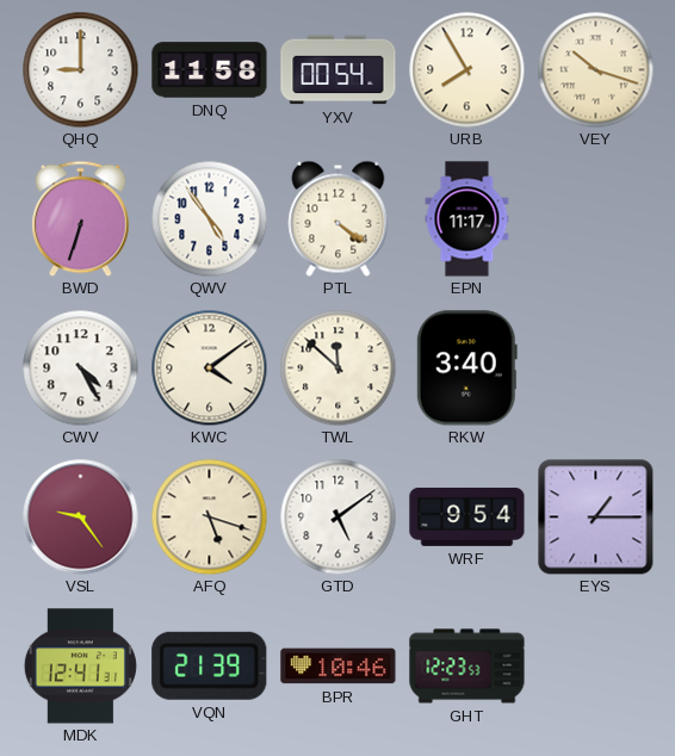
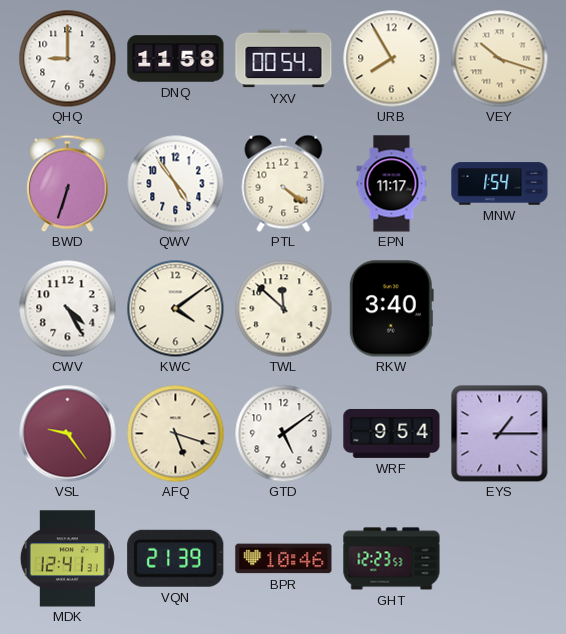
MNW: none -> 1:54
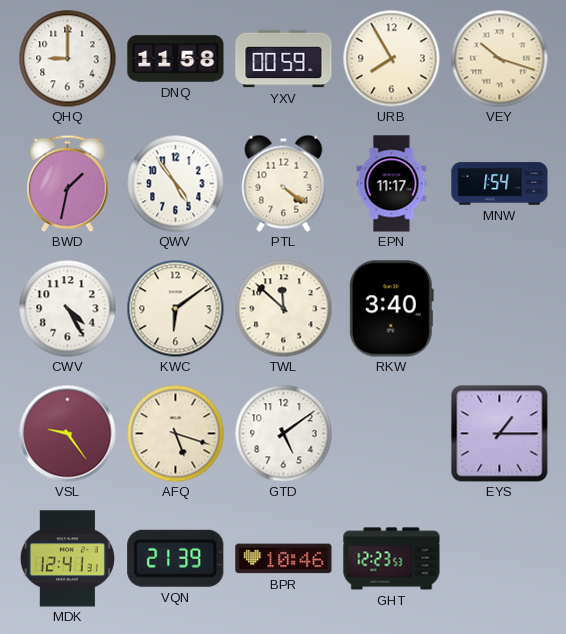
YXV: 00:54 -> 00:59
BWD: 6:33 -> 1:32
KWC: 4:09 -> 6:09
WRF: 9:54 -> none
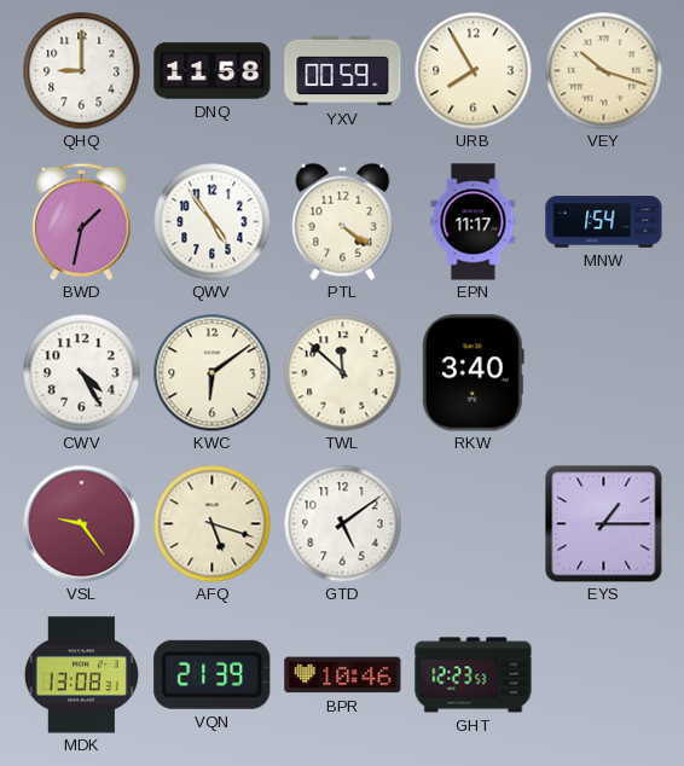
MDK: 12:41 -> 13:08
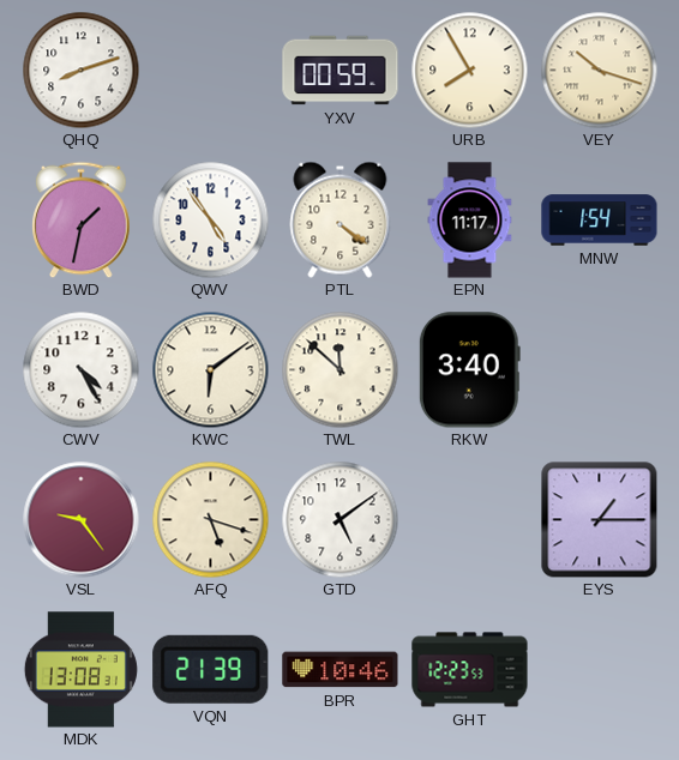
QHQ: 9:00 -> 8:12
DNQ: 11:58 -> none
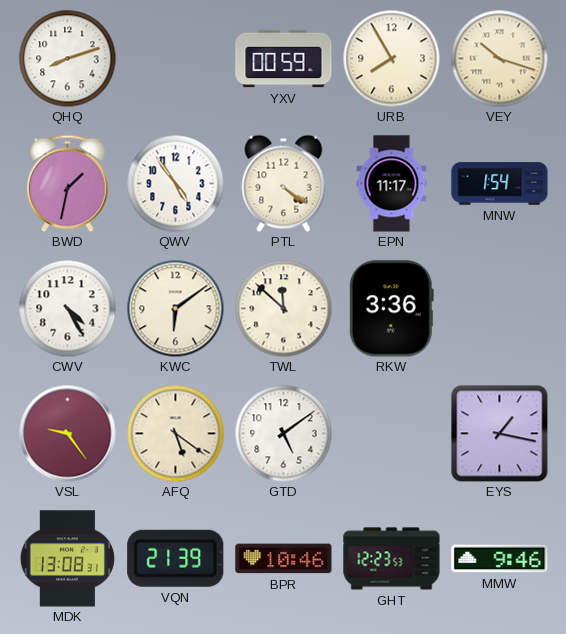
RKW: 3:40 -> 3:36
AFQ: 5:18 -> 5:21
EYS: 1:15 -> 1:17
MMW: none -> 9:46
